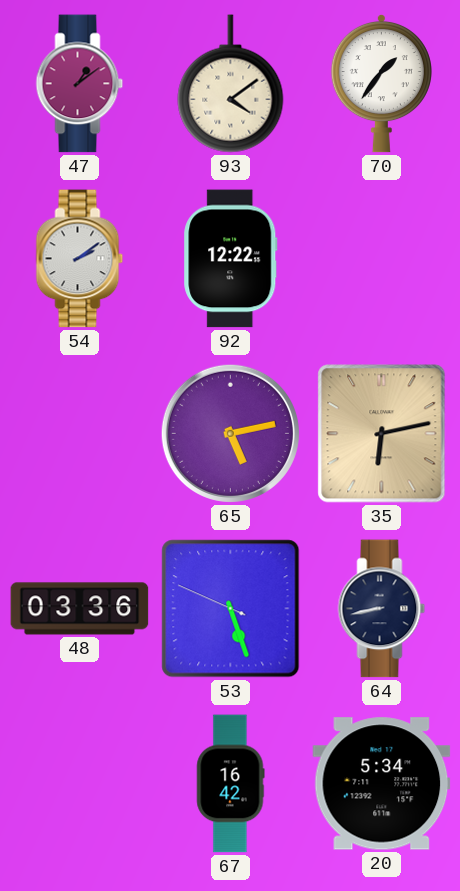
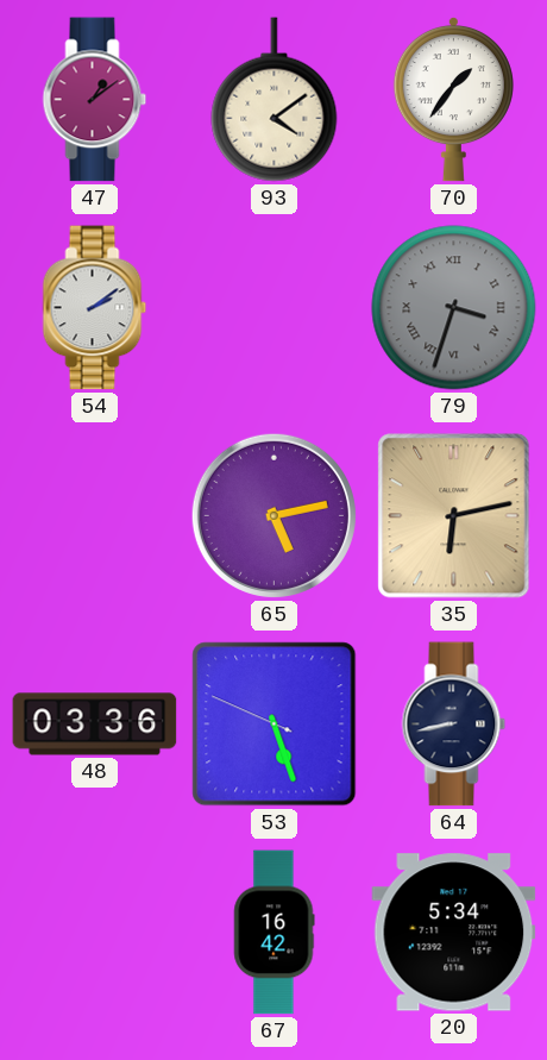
92: 12:22 -> none
79: none -> 3:33
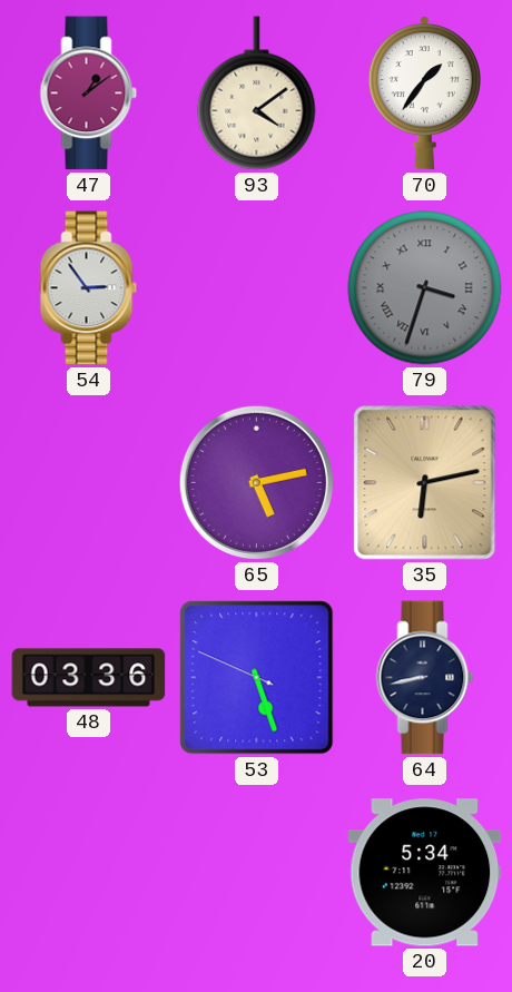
54: 2:09 -> 2:54
67: 16:42 -> none
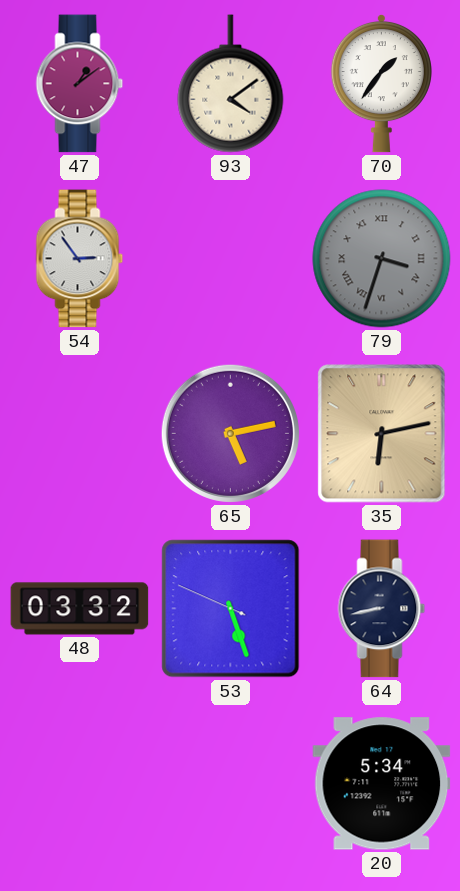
48: 03:36 -> 03:32
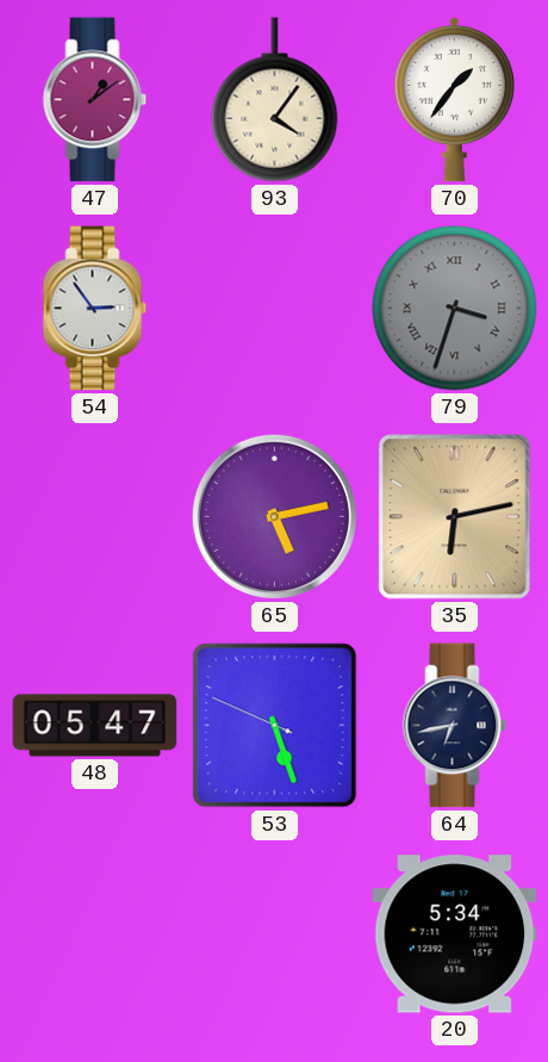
93: 4:09 -> 4:06
48: 03:32 -> 05:47
64: 8:43 -> 6:43
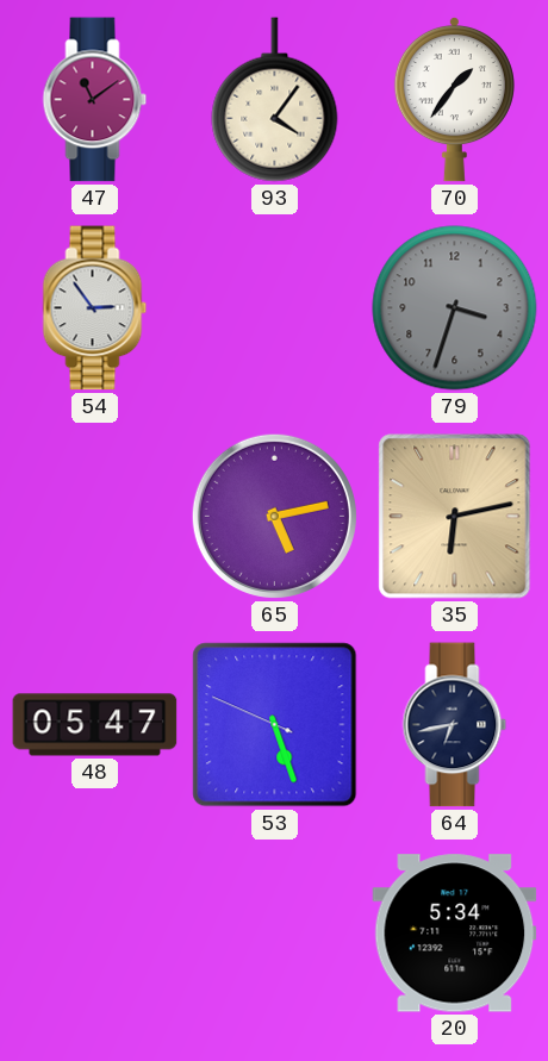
47: 1:09 -> 11:09
79 numerals: Roman -> Arabic
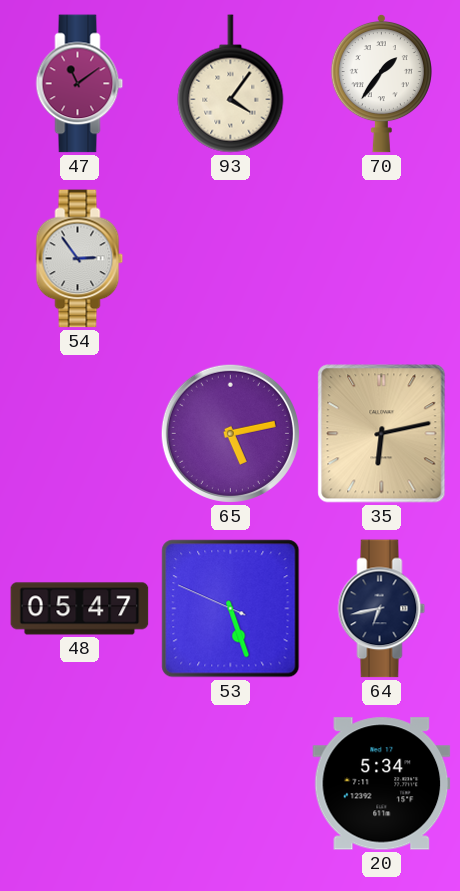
79: 3:33 -> none
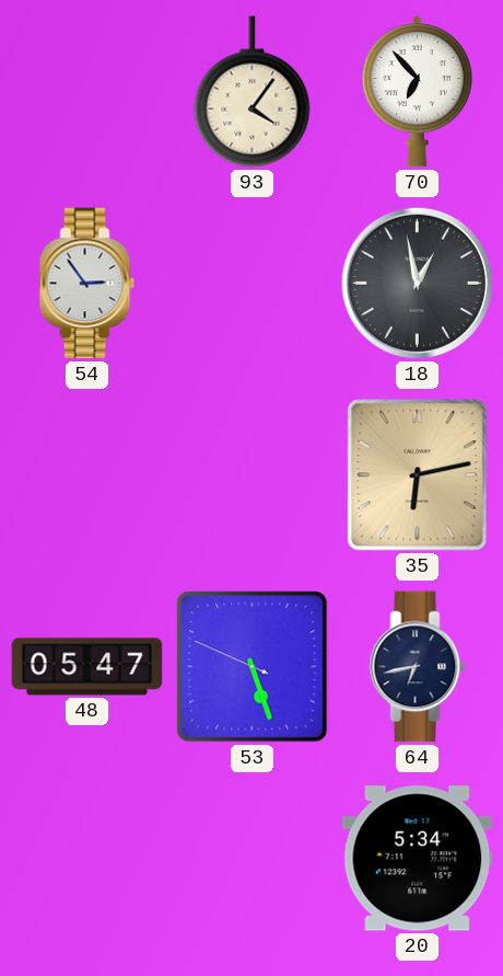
47: 11:09 -> none
70: 1:36 -> 6:53
18: none -> 12:58
65: 5:13 -> none
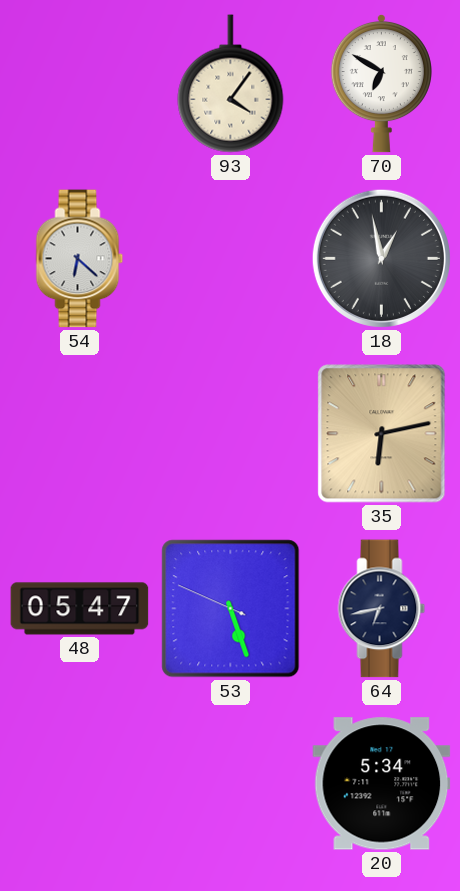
70: 6:53 -> 6:50
54: 2:54 -> 6:22
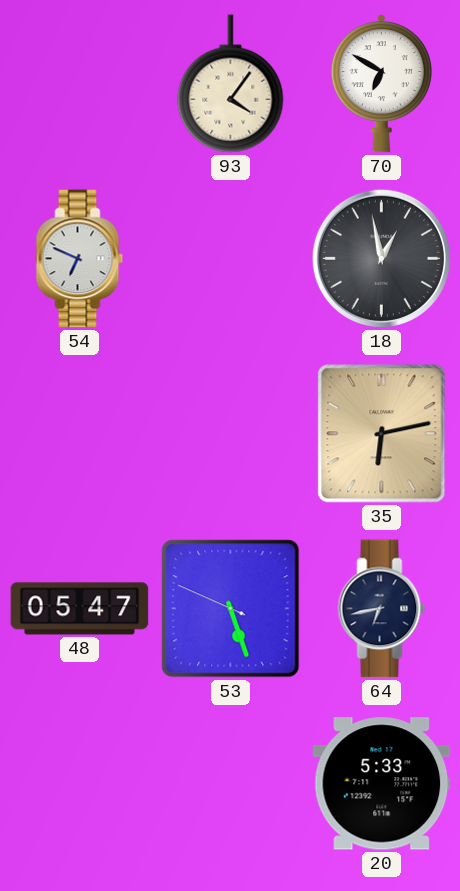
54: 6:22 -> 6:49
20: 5:34 -> 5:33
